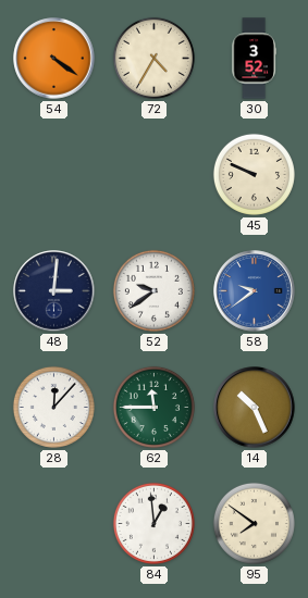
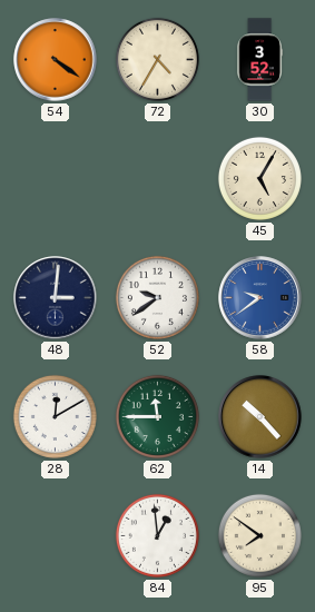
45: 9:49 -> 5:05
28: 12:07 -> 12:10
14: 10:26 -> 10:23
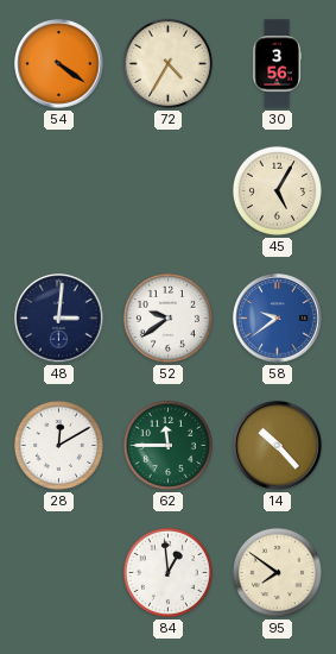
30: 3:52 -> 3:56
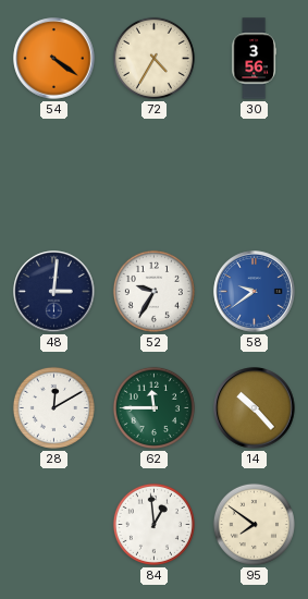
45: 5:05 -> none
52: 9:39 -> 9:35
